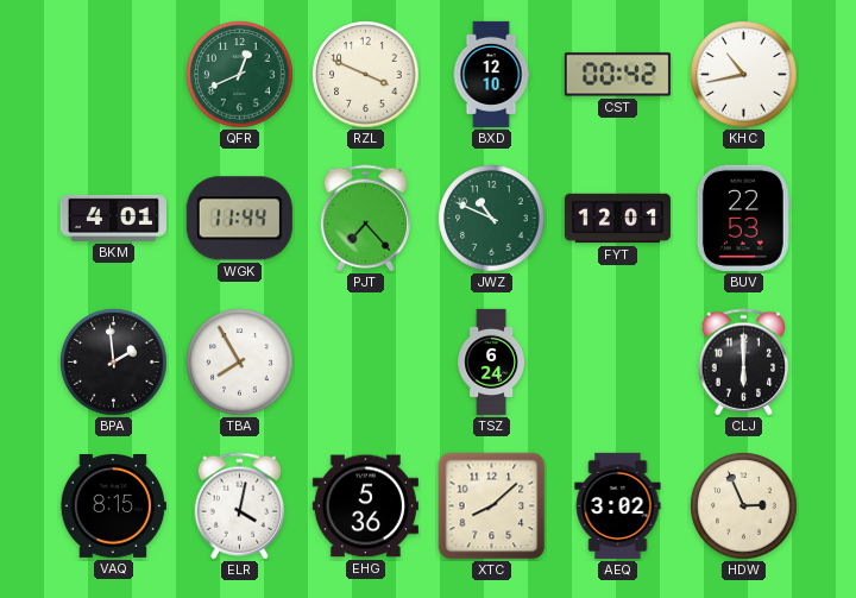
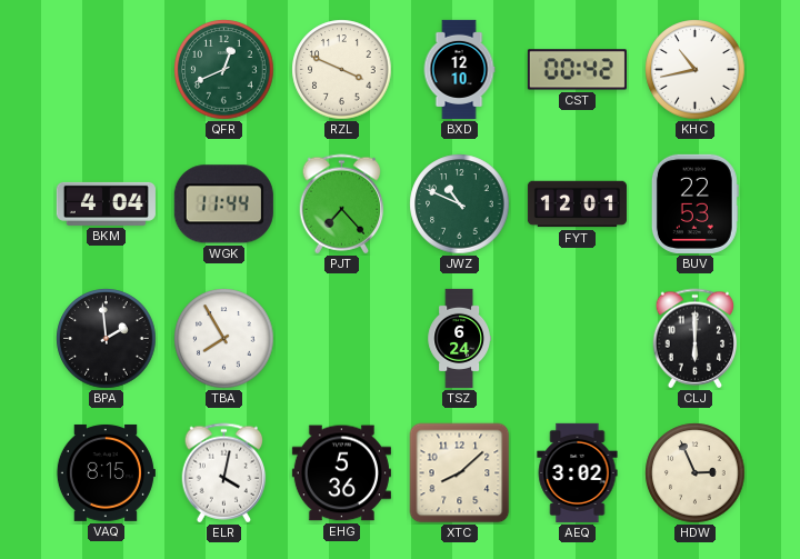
BKM: 4:01 -> 4:04
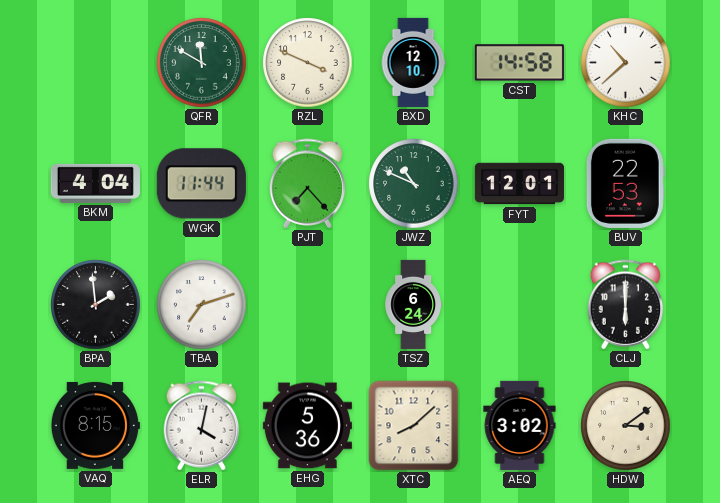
QFR: 12:41 -> 11:50
CST: 00:42 -> 14:58
KHC: 10:43 -> 10:38
TBA: 7:55 -> 7:12
HDW: 2:56 -> 3:09
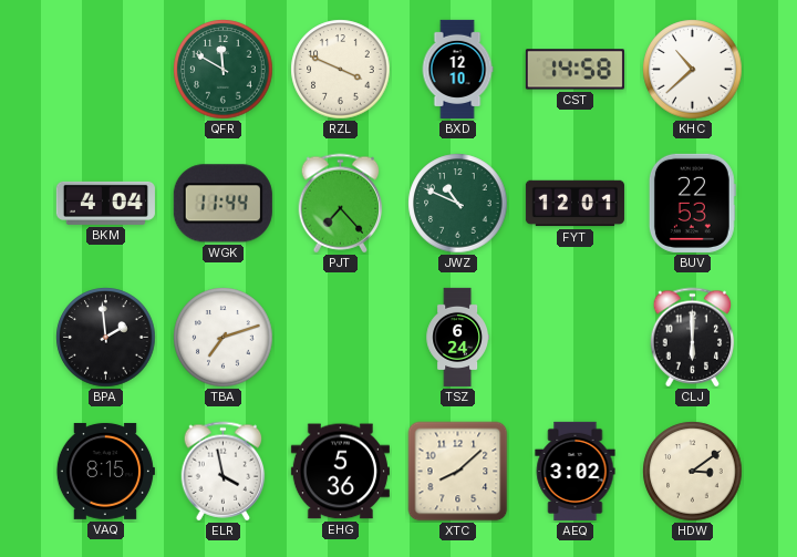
ELR: 4:02 -> 3:58
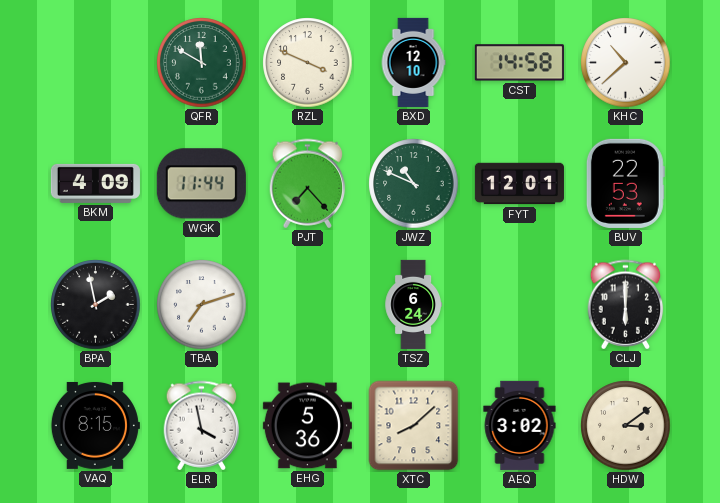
BKM: 4:04 -> 4:09
BPA: 1:59 -> 1:58
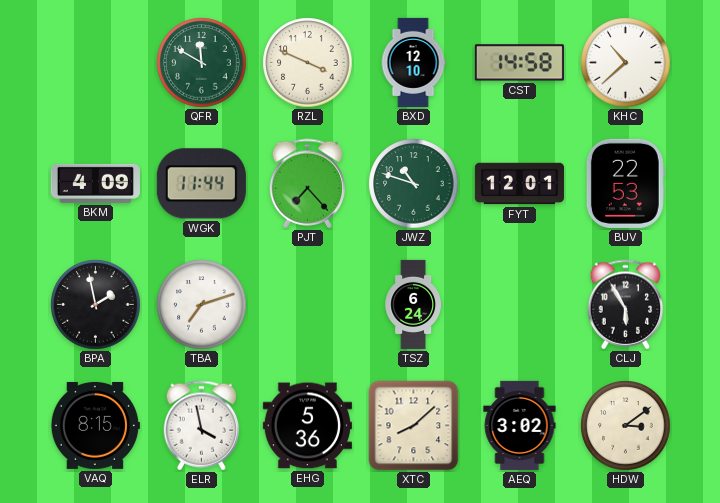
JWZ: 10:49 -> 10:48
CLJ: 6:00 -> 5:55
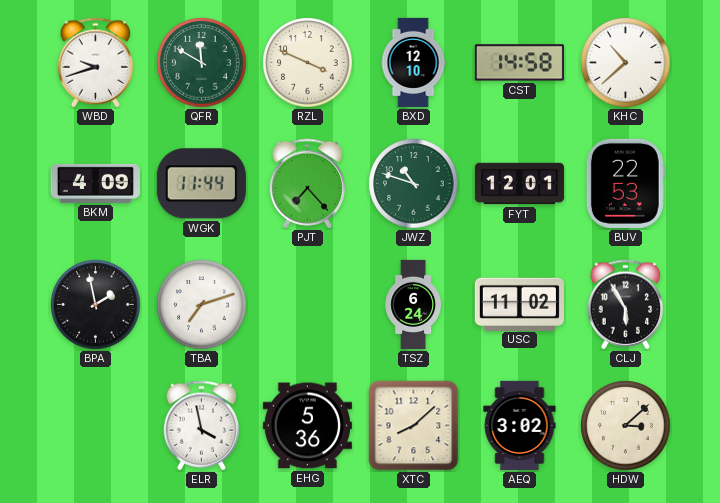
WBD: none -> 9:42
USC: none -> 11:02
VAQ: 8:15 -> none
HDW: 3:09 -> 3:08
